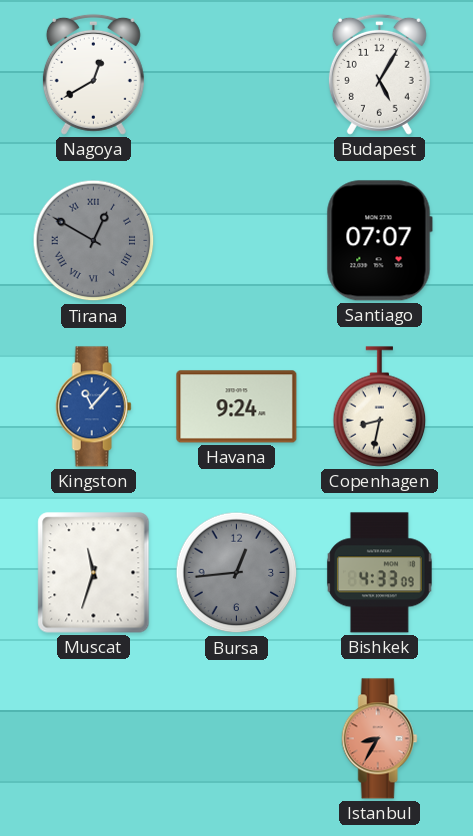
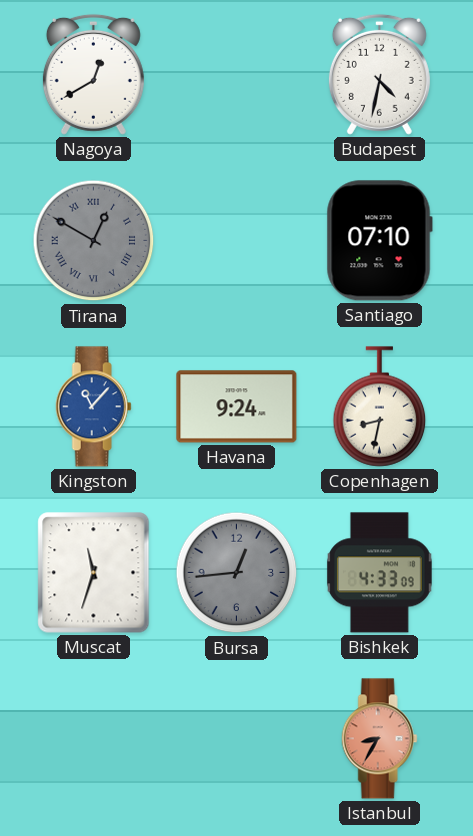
Budapest: 5:05 -> 4:32
Santiago: 07:07 -> 07:10
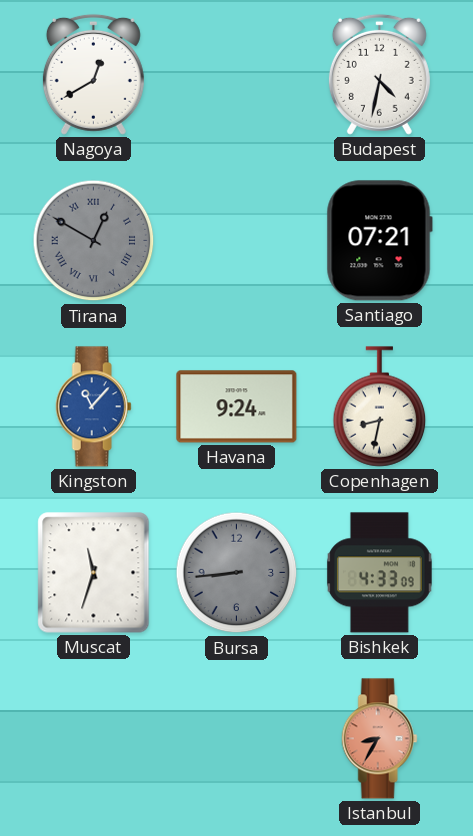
Santiago: 07:10 -> 07:21
Bursa: 12:44 -> 8:44
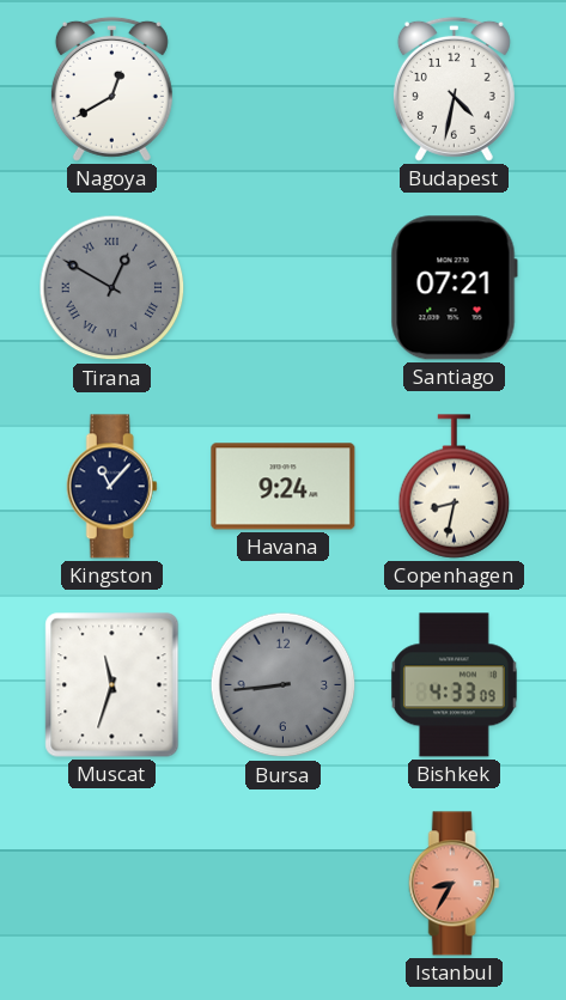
Kingston dial: blue -> navy
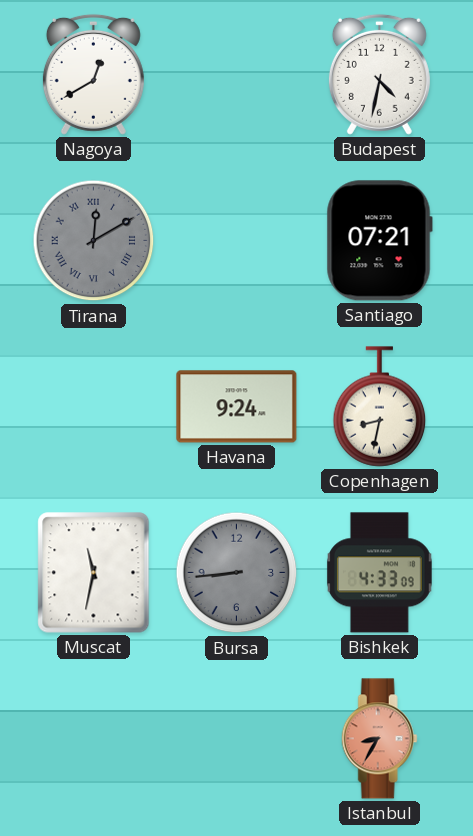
Tirana: 12:50 -> 12:10
Kingston: 11:07 -> none
Muscat: 11:33 -> 11:32
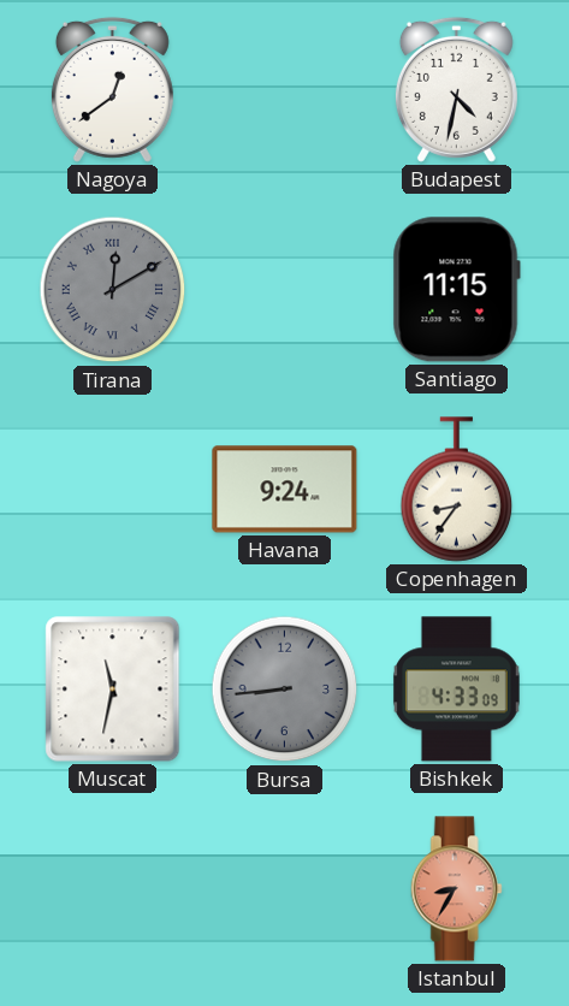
Nagoya: 12:40 -> 12:39
Santiago: 07:21 -> 11:15
Copenhagen: 8:32 -> 8:36
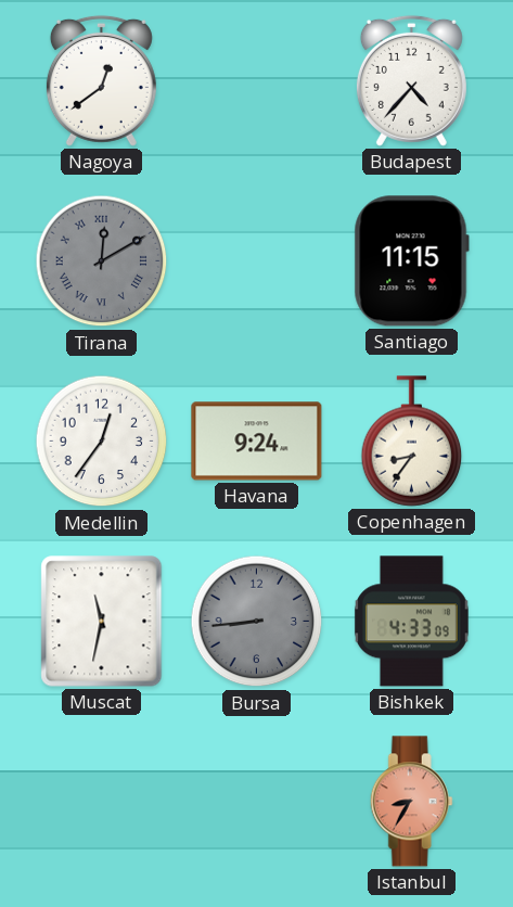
Budapest: 4:32 -> 4:37
Medellin: none -> 12:36
